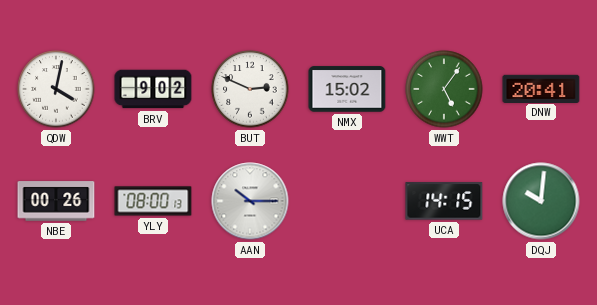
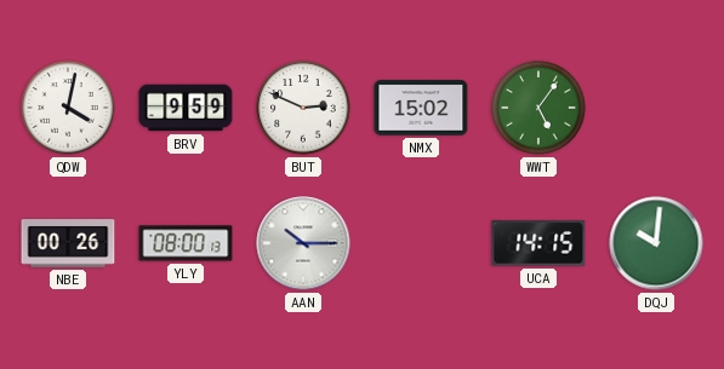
BRV: 9:02 -> 9:59
DNW: 20:41 -> none
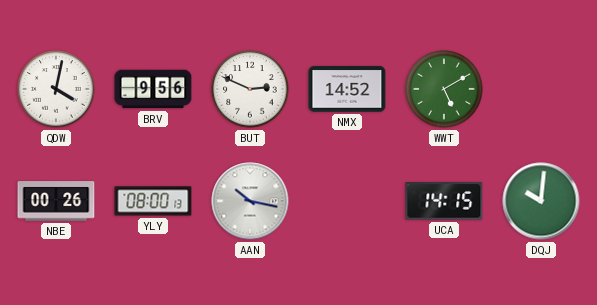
BRV: 9:59 -> 9:56
NMX: 15:02 -> 14:52
WWT: 5:06 -> 5:10
AAN: 10:15 -> 10:17
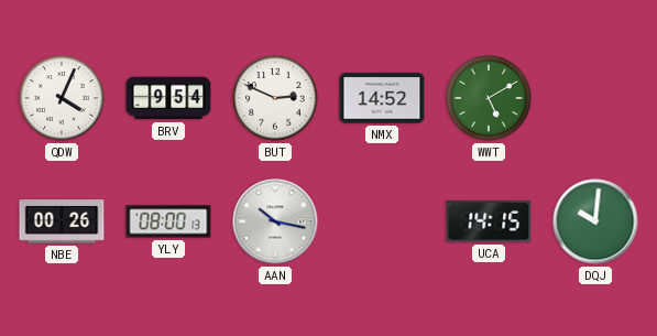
QDW: 4:02 -> 4:04
BRV: 9:56 -> 9:54
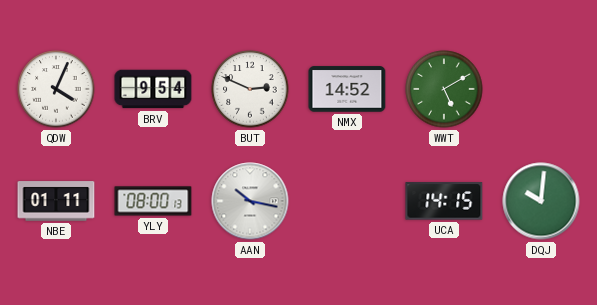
NBE: 00:26 -> 01:11
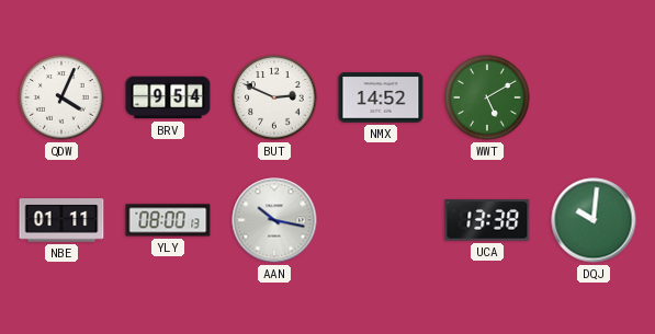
UCA: 14:15 -> 13:38
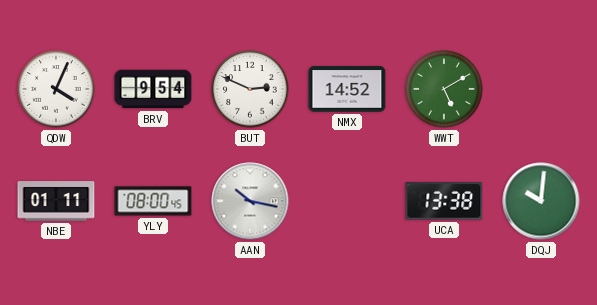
YLY: 08:00:13 -> 08:00:45
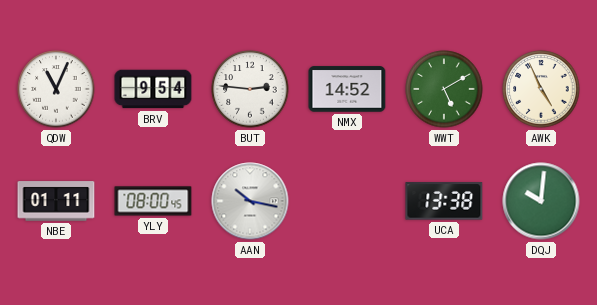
QDW: 4:04 -> 11:04
BUT: 2:49 -> 2:46
AWK: none -> 4:56
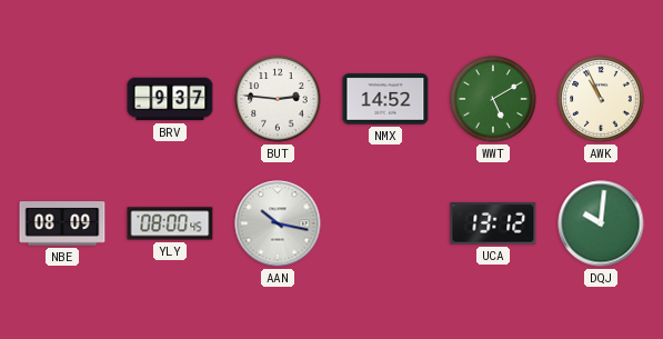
QDW: 11:04 -> none
BRV: 9:54 -> 9:37
AWK: 4:56 -> 10:56
NBE: 01:11 -> 08:09
UCA: 13:38 -> 13:12
